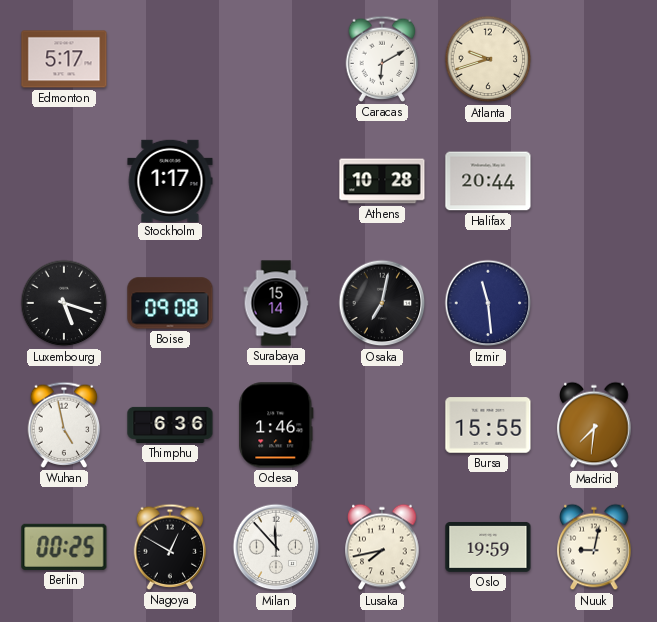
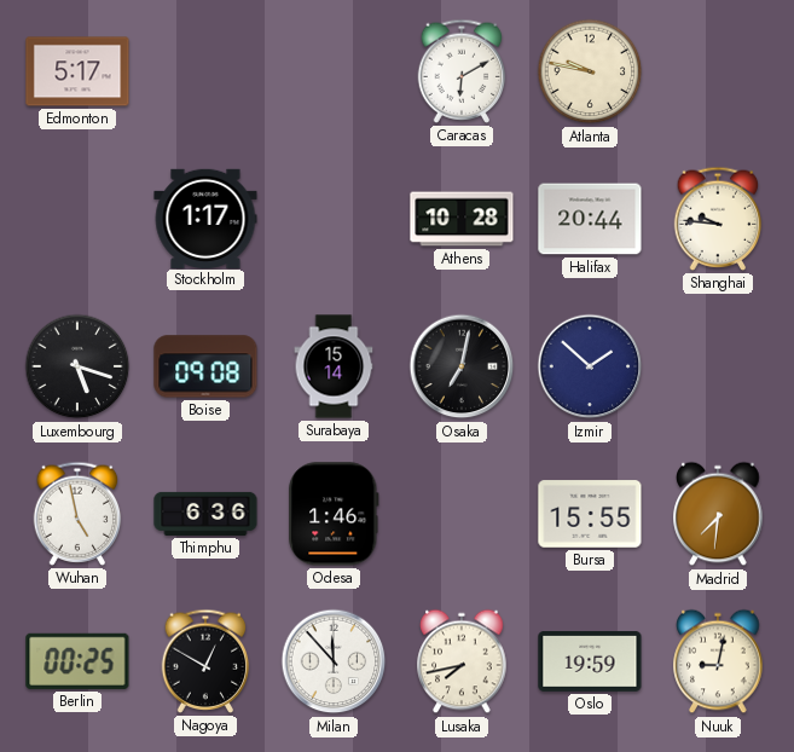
Atlanta: 9:42 -> 9:47
Shanghai: none -> 9:46
Izmir: 11:29 -> 1:52
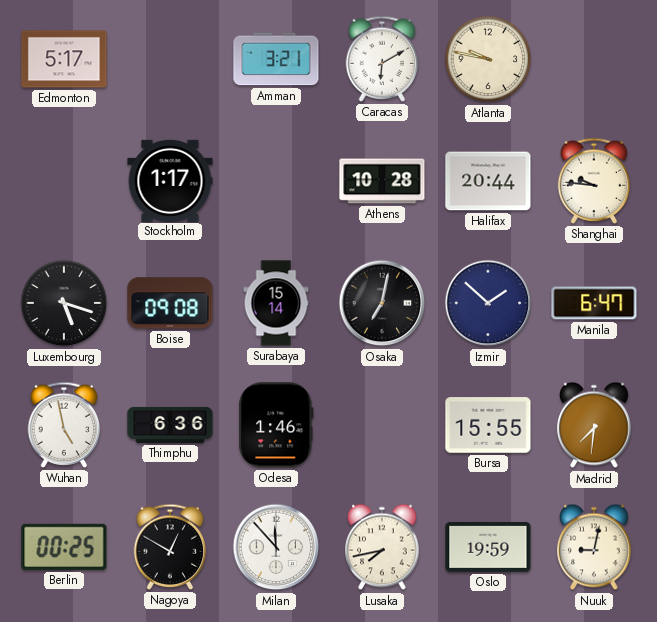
Amman: none -> 3:21
Manila: none -> 6:47
